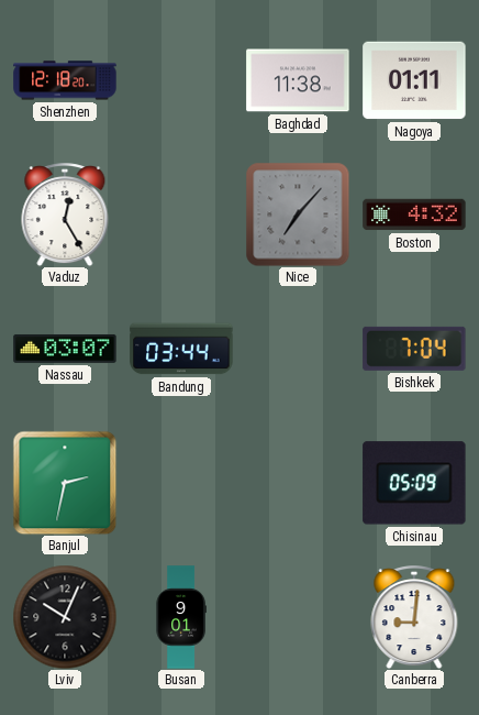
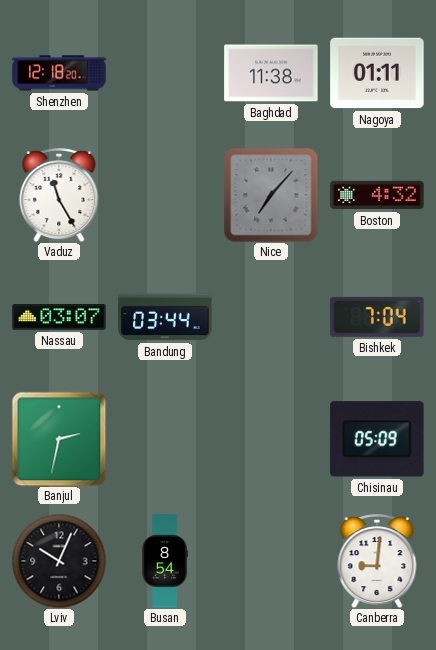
Vaduz: 12:25 -> 11:25
Busan: 9:01 -> 8:54
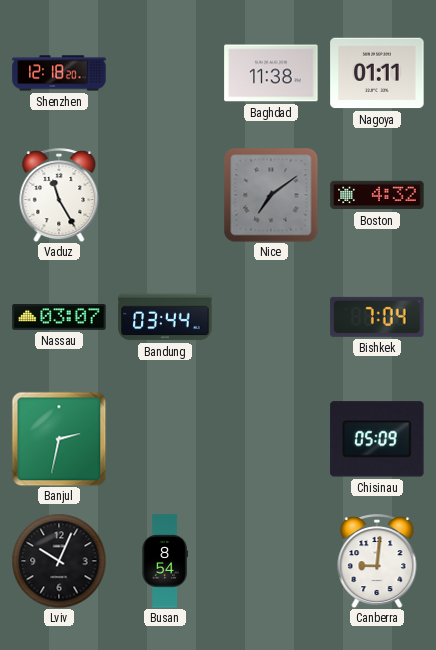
Nice: 7:07 -> 7:09
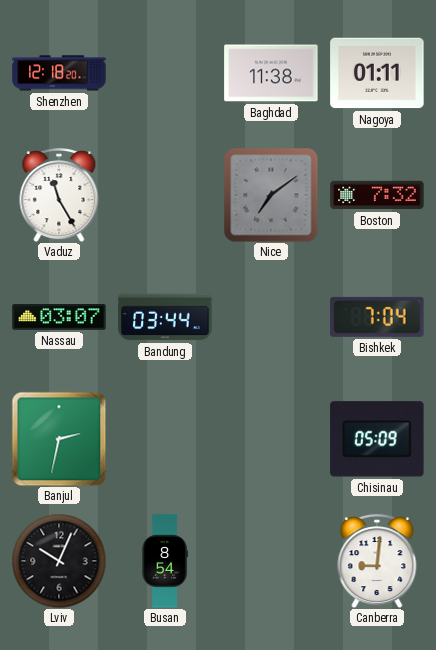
Boston: 4:32 -> 7:32
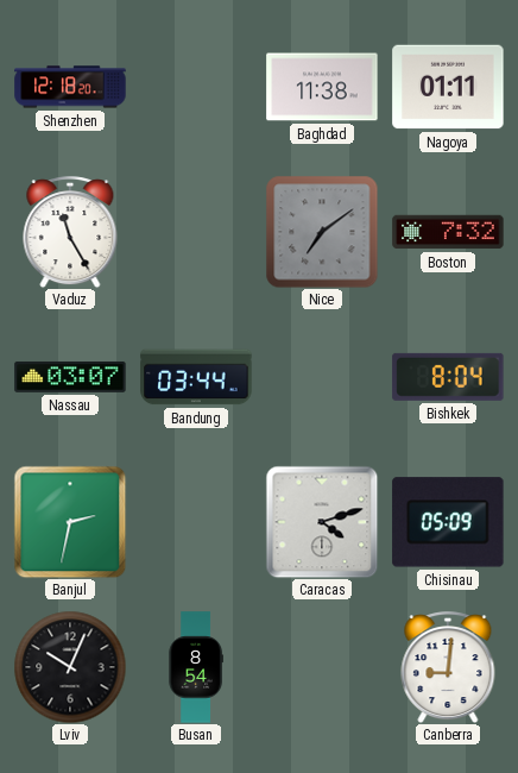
Bishkek: 7:04 -> 8:04
Caracas: none -> 4:12
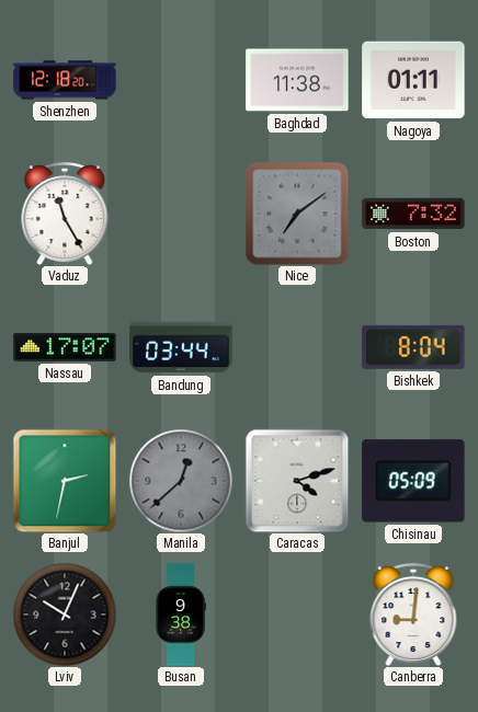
Nassau: 03:07 -> 17:07
Manila: none -> 12:38
Busan: 8:54 -> 9:38
